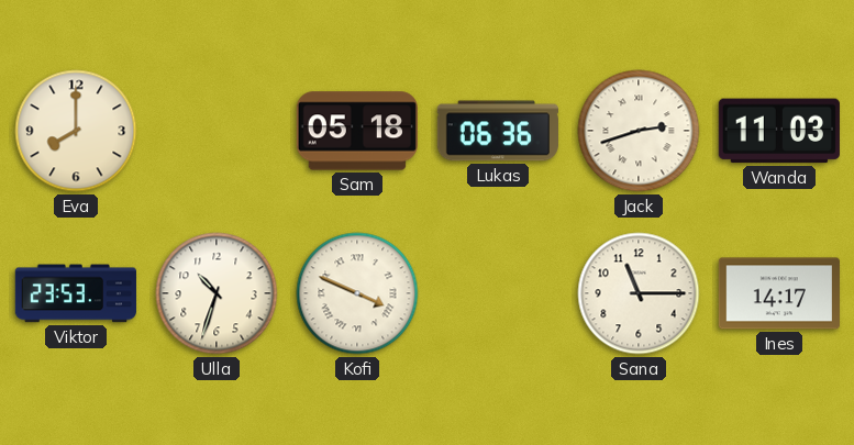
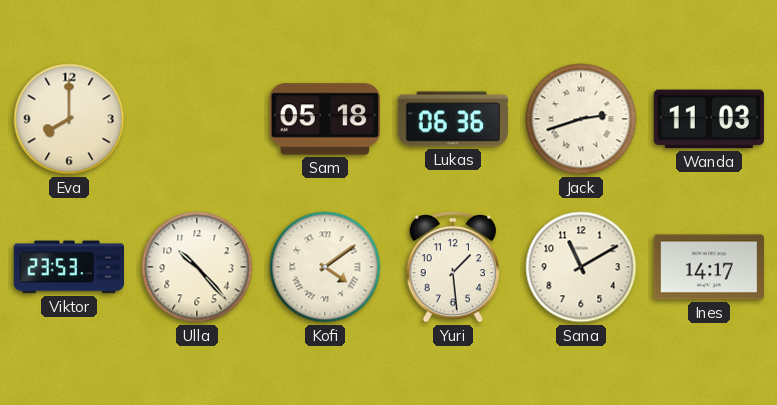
Ulla: 10:33 -> 10:23
Kofi: 3:49 -> 4:09
Yuri: none -> 1:29
Sana: 11:15 -> 11:10
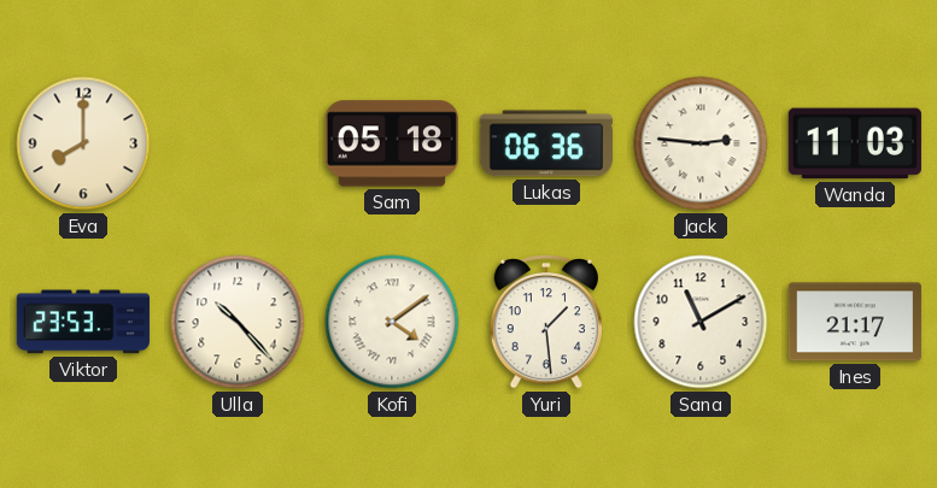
Jack: 2:42 -> 2:46
Ines: 14:17 -> 21:17
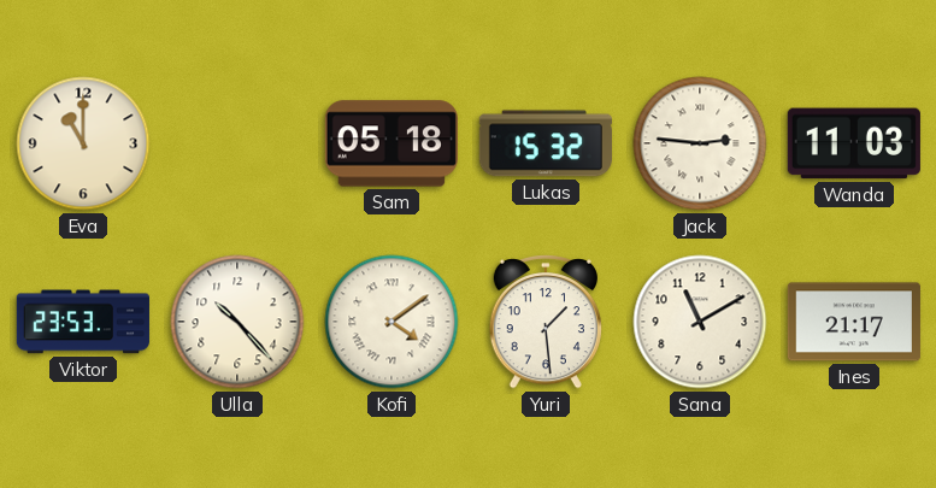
Eva: 8:00 -> 11:00
Lukas: 06:36 -> 15:32
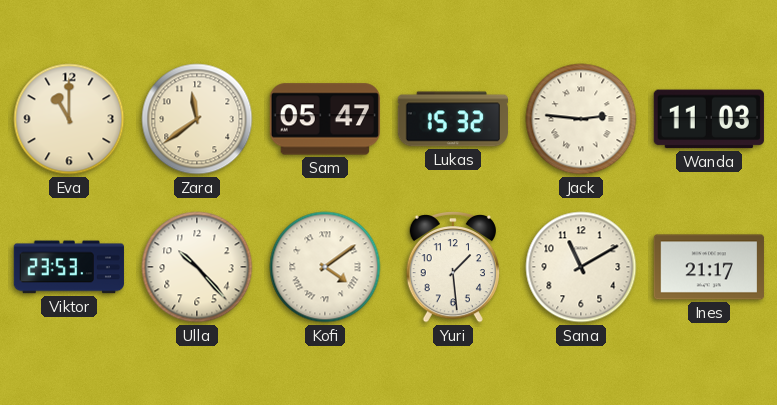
Zara: none -> 11:39
Sam: 05:18 -> 05:47
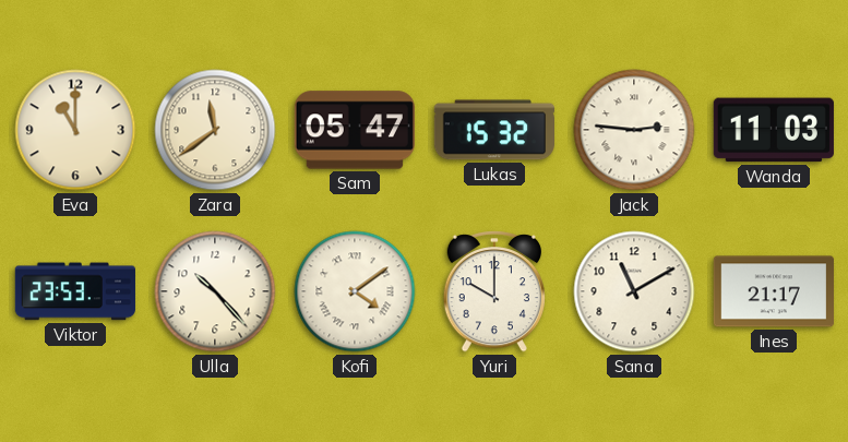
Yuri: 1:29 -> 10:00
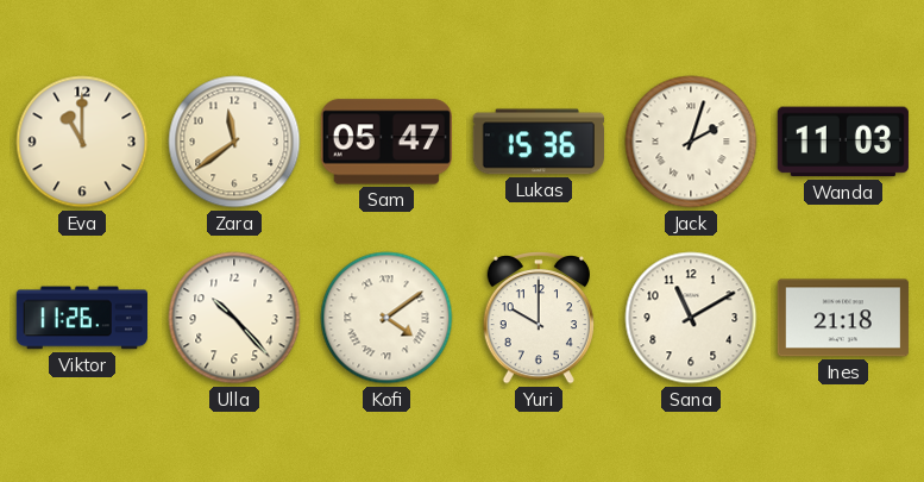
Lukas: 15:32 -> 15:36
Jack: 2:46 -> 2:03
Viktor: 23:53 -> 11:26
Ines: 21:17 -> 21:18
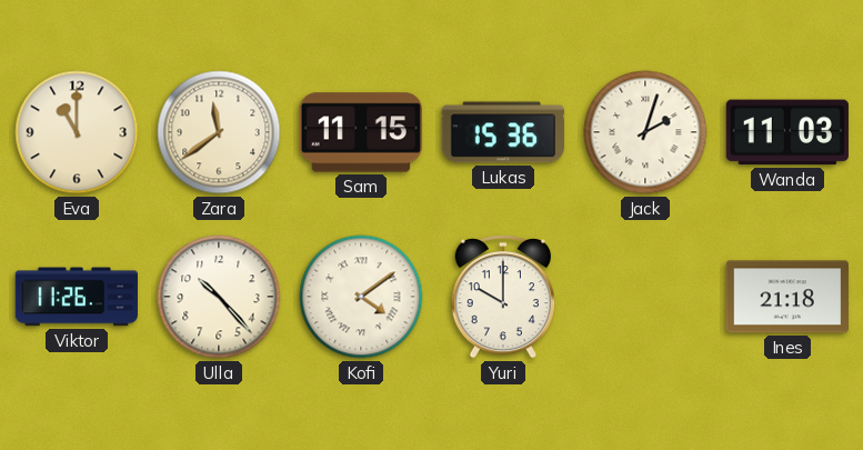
Sam: 05:47 -> 11:15
Sana: 11:10 -> none
